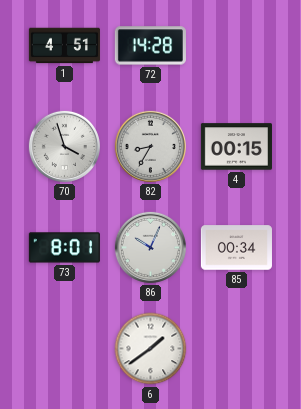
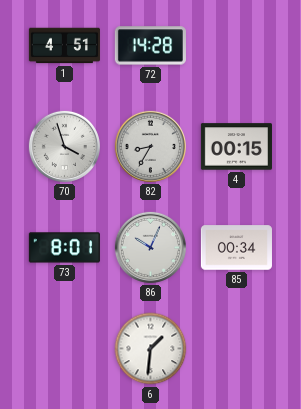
6: 1:39 -> 1:31
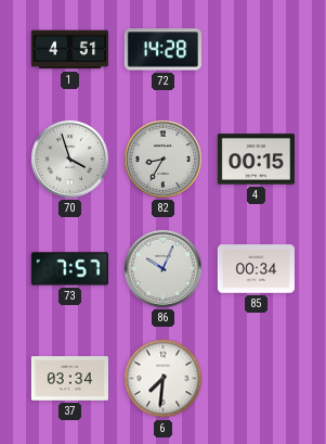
73: 8:01 -> 7:57
37: none -> 03:34
6: 1:31 -> 7:31
